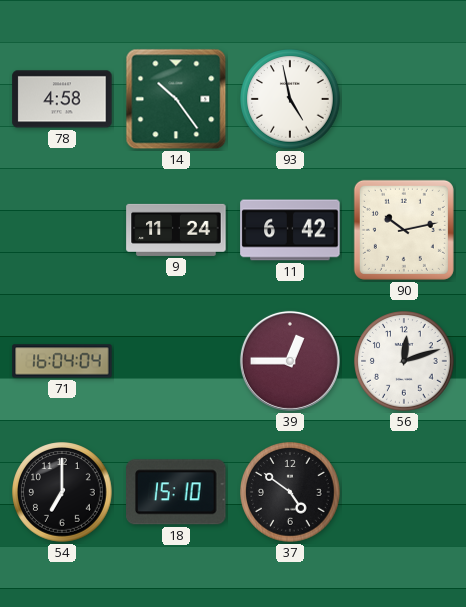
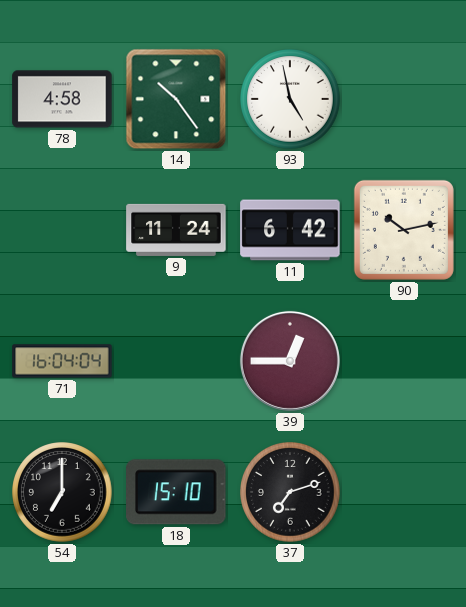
56: 12:12 -> none
37: 4:51 -> 7:12
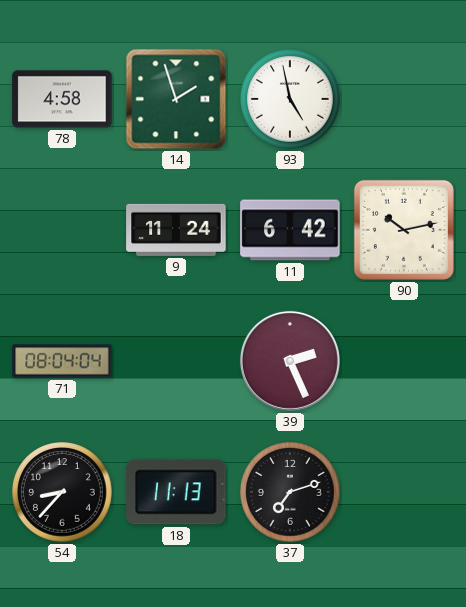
14: 10:24 -> 1:57
71: 16:04 -> 08:04
39: 12:45 -> 2:26
54: 7:00 -> 8:37
18: 15:10 -> 11:13
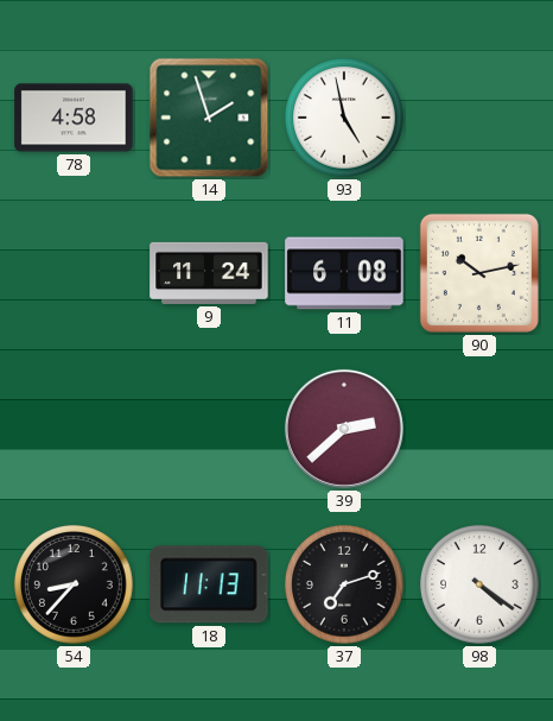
11: 6:42 -> 6:08
71: 08:04 -> none
39: 2:26 -> 2:38
98: none -> 4:21
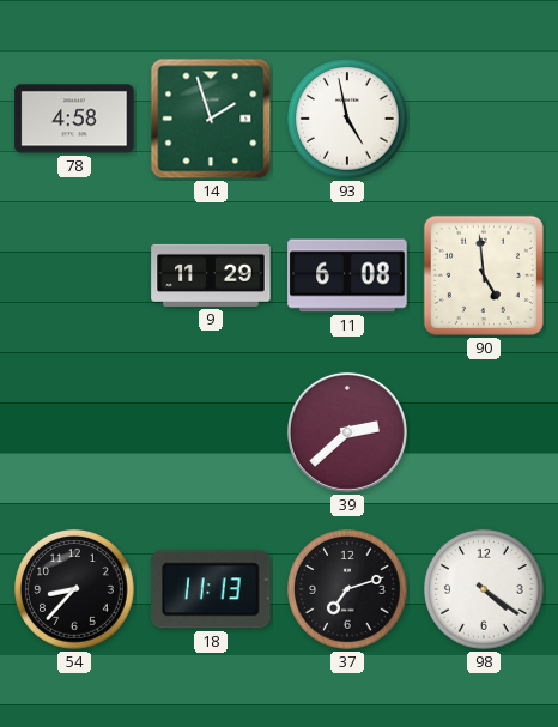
9: 11:24 -> 11:29
90: 10:13 -> 4:59
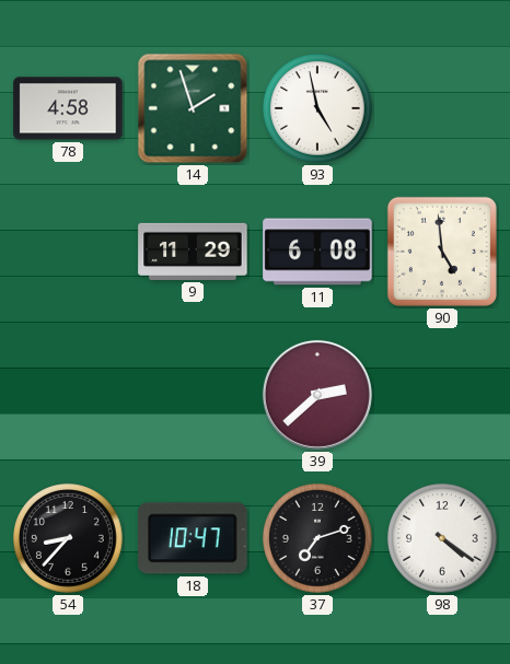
18: 11:13 -> 10:47
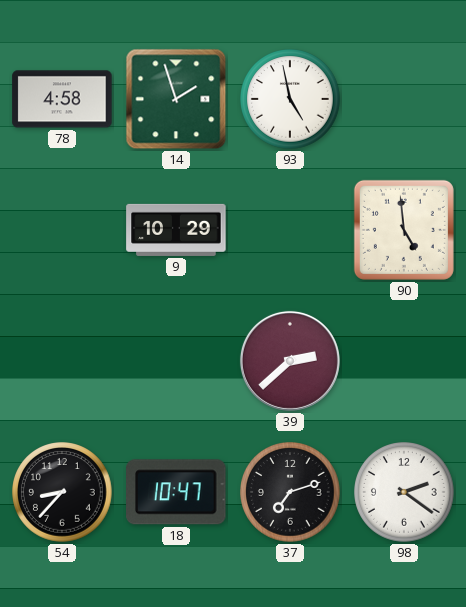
9: 11:29 -> 10:29
11: 6:08 -> none
98: 4:21 -> 2:21
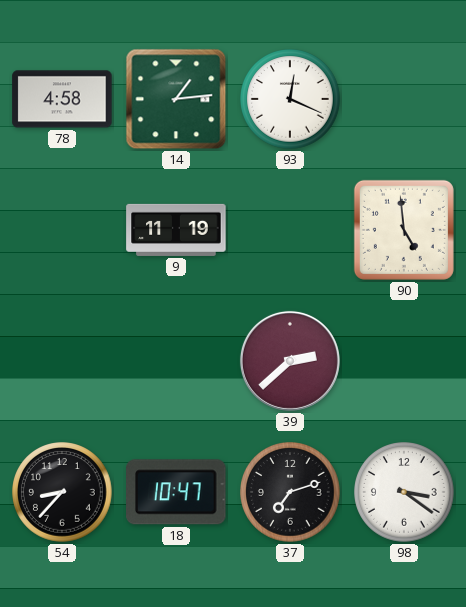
14: 1:57 -> 1:14
93: 4:58 -> 12:19
9: 10:29 -> 11:19
98: 2:21 -> 3:21
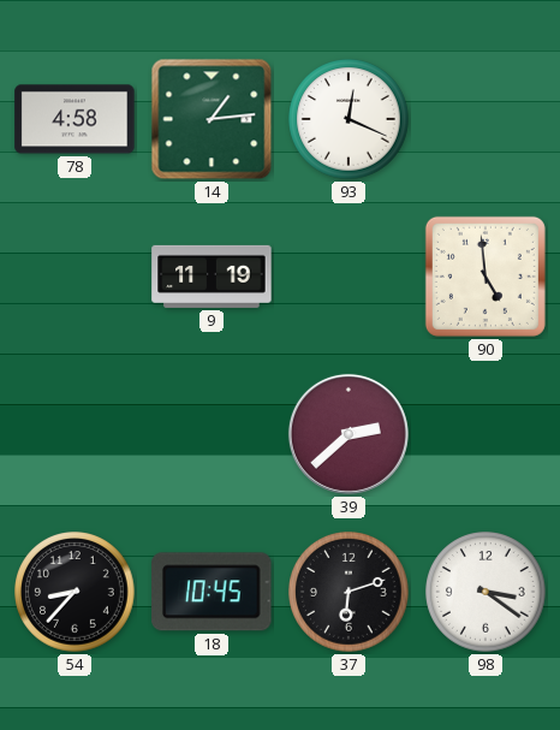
18: 10:47 -> 10:45
37: 7:12 -> 6:12
